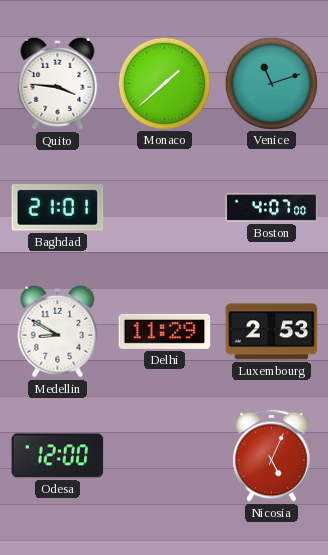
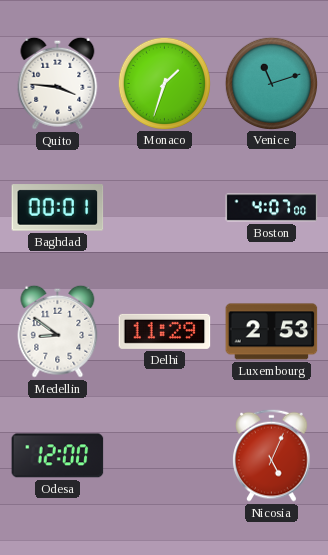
Monaco: 1:38 -> 1:33
Baghdad: 21:01 -> 00:01
Medellin: 8:50 -> 8:51
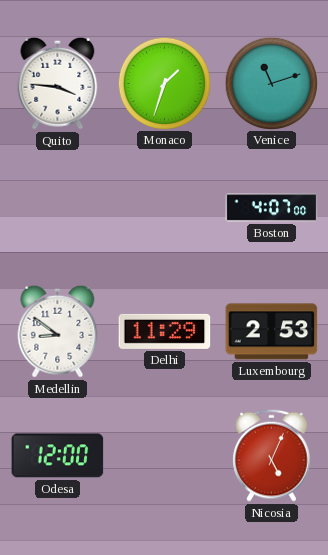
Baghdad: 00:01 -> none
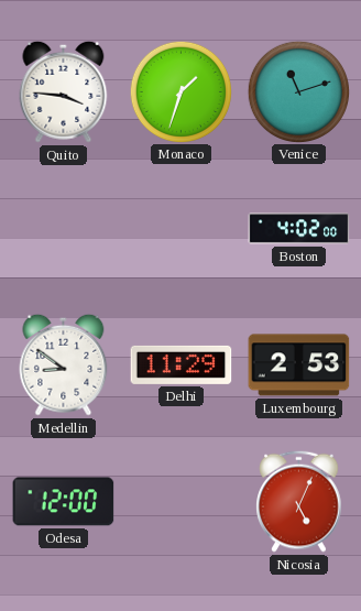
Boston: 4:07 -> 4:02
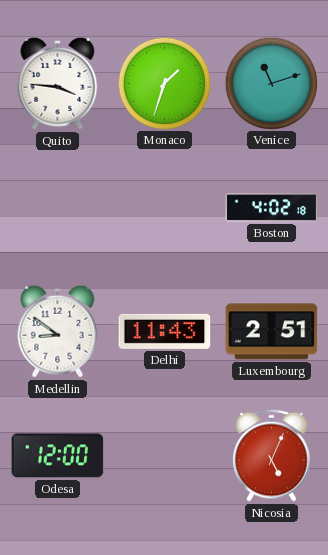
Boston: 4:02:00 -> 4:02:18
Delhi: 11:29 -> 11:43
Luxembourg: 2:53 -> 2:51
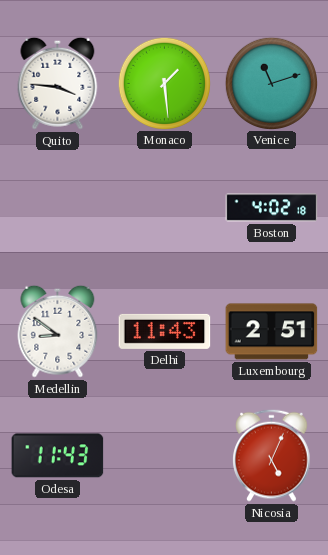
Monaco: 1:33 -> 1:29
Odesa: 12:00 -> 11:43
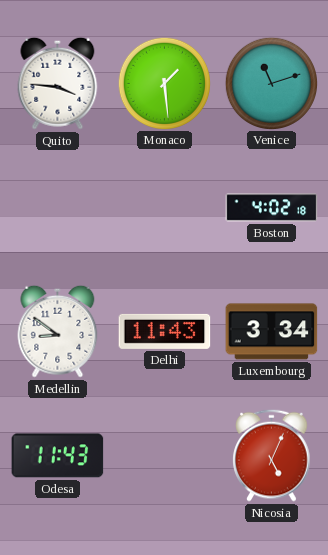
Luxembourg: 2:51 -> 3:34
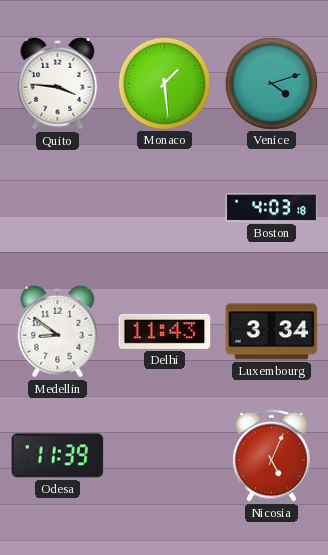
Venice: 11:12 -> 4:12
Boston: 4:02 -> 4:03
Odesa: 11:43 -> 11:39
